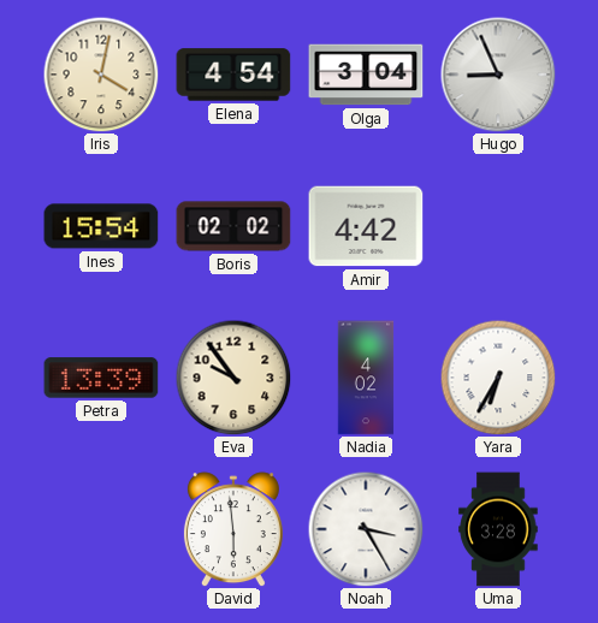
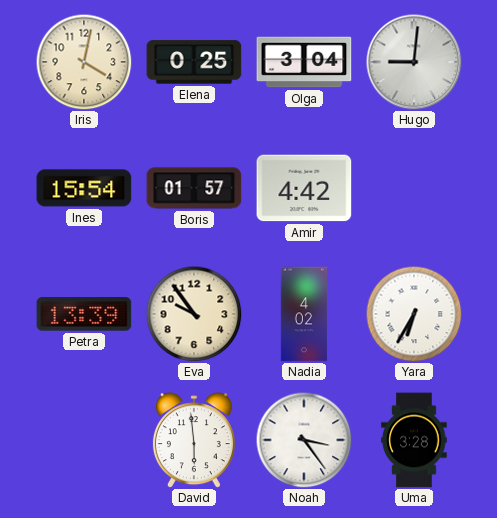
Elena: 4:54 -> 0:25
Hugo: 8:56 -> 9:01
Boris: 02:02 -> 01:57
Noah: 3:25 -> 3:24
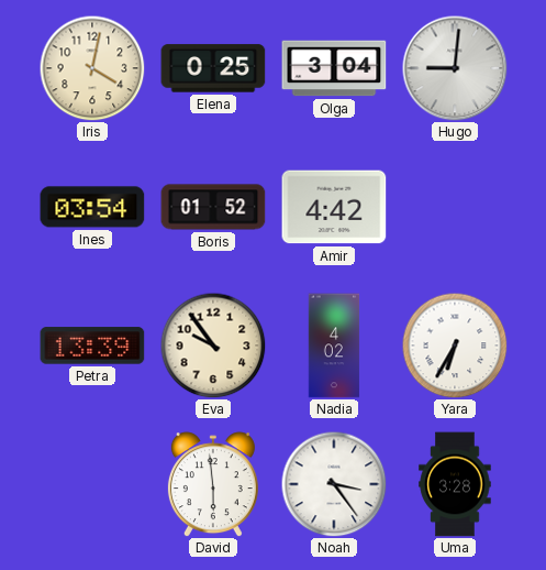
Ines: 15:54 -> 03:54
Boris: 01:57 -> 01:52
